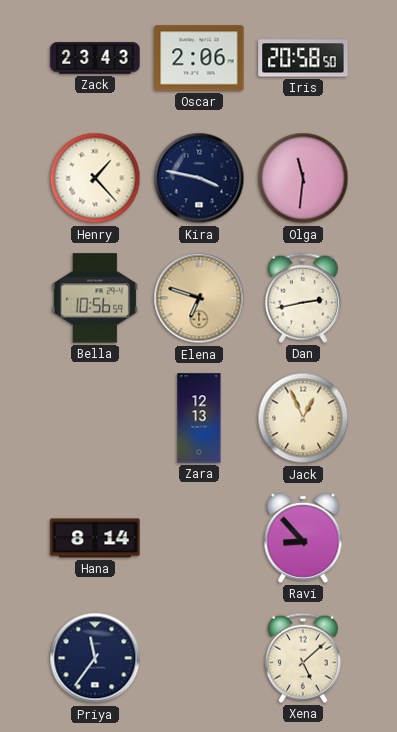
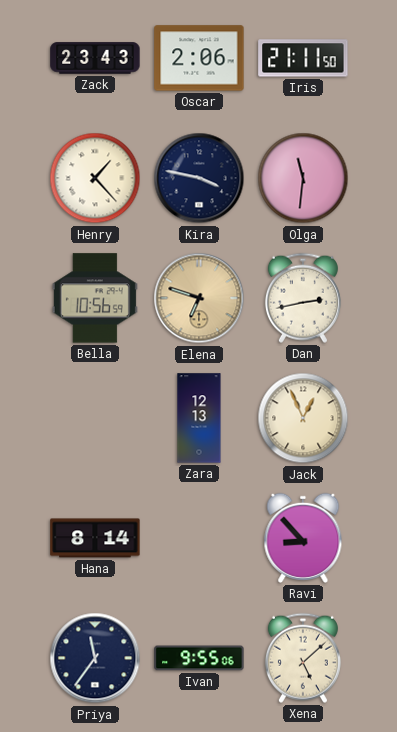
Iris: 20:58 -> 21:11
Ivan: none -> 9:55
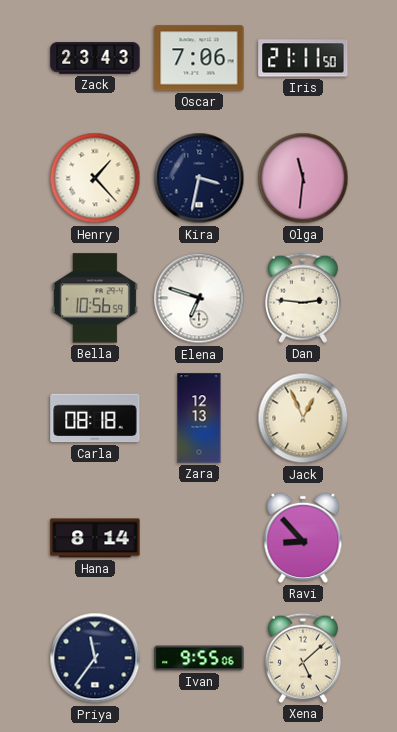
Oscar: 2:06 -> 7:06
Kira: 3:47 -> 3:32
Elena dial: champagne -> white
Dan: 2:43 -> 2:46
Carla: none -> 08:18
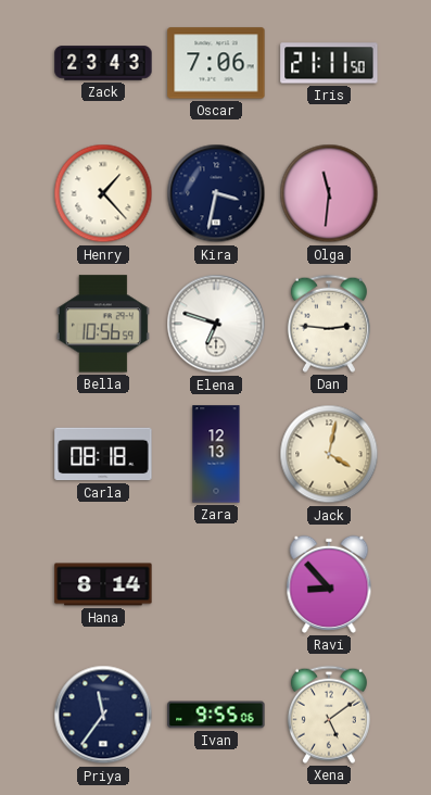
Jack: 12:56 -> 4:02
Xena: 5:08 -> 5:09
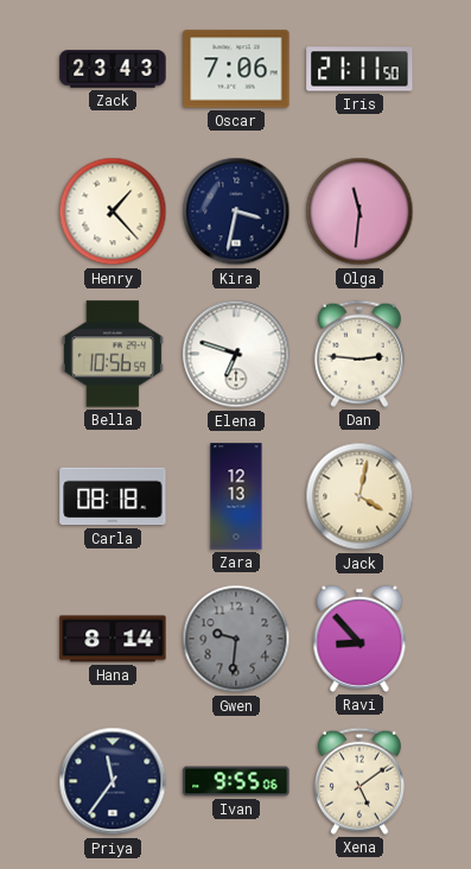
Gwen: none -> 9:31
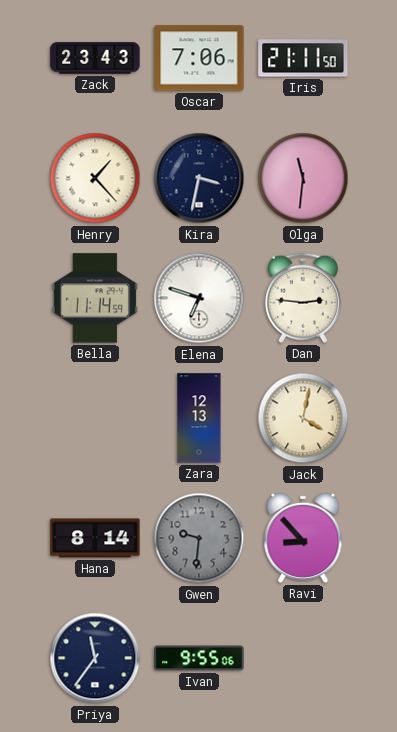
Bella: 10:56 -> 11:14
Carla: 08:18 -> none
Xena: 5:09 -> none
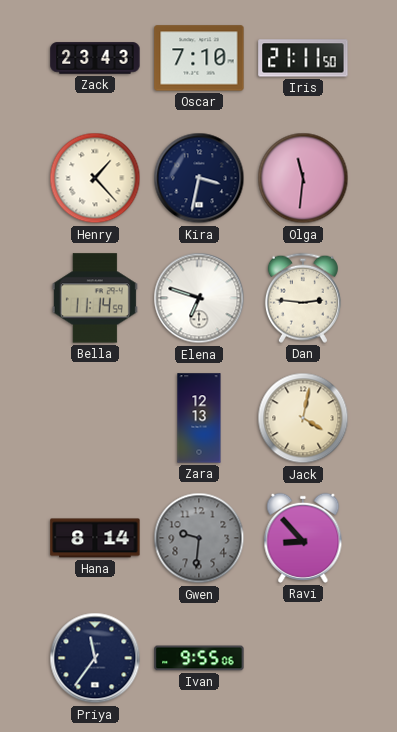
Oscar: 7:06 -> 7:10
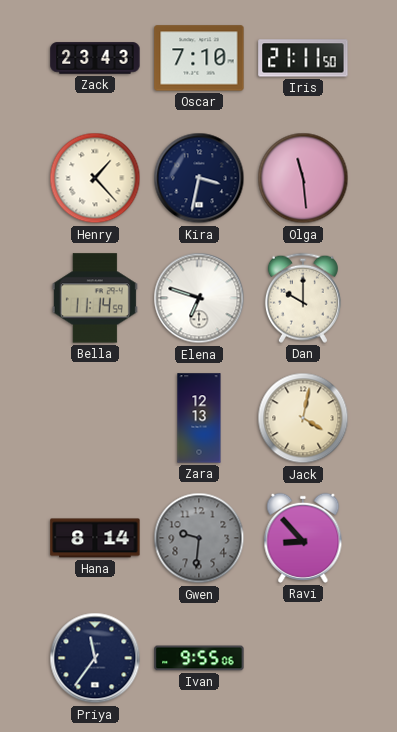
Olga: 11:31 -> 11:29
Dan: 2:46 -> 10:00
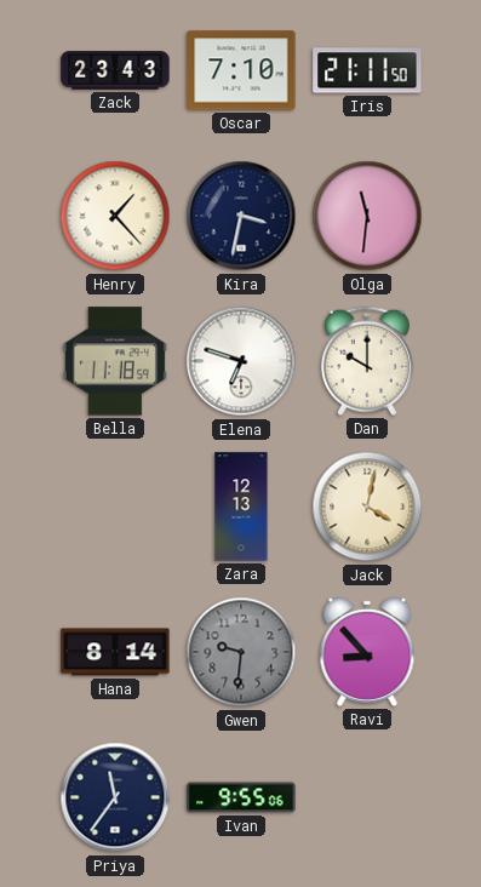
Olga: 11:29 -> 11:31
Bella: 11:14 -> 11:18
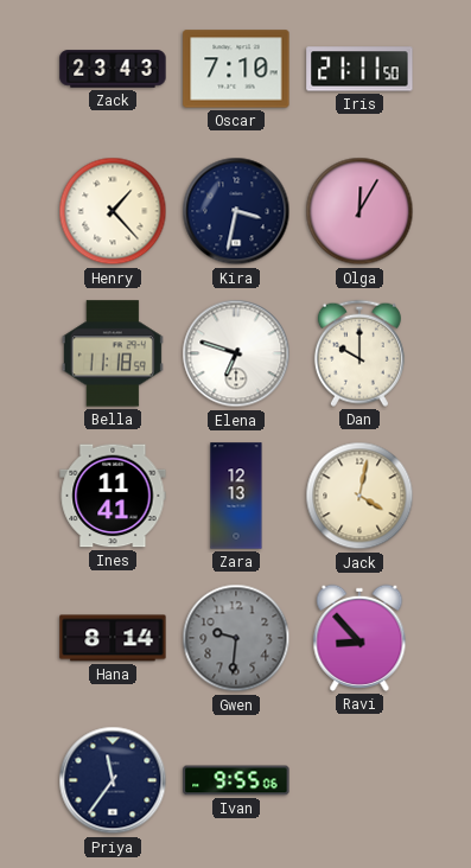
Olga: 11:31 -> 12:05
Ines: none -> 11:41
